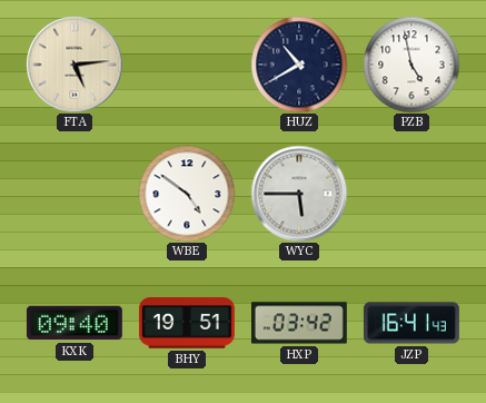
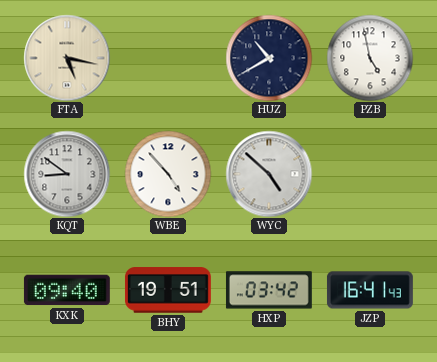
FTA: 5:14 -> 5:17
KQT: none -> 8:51
WBE: 4:51 -> 4:53
WYC: 5:45 -> 4:52
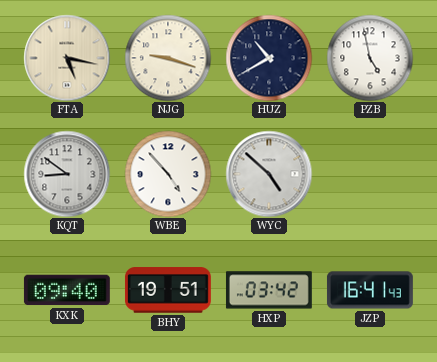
NJG: none -> 9:18
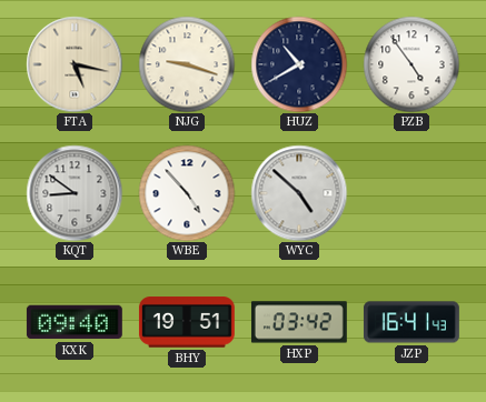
PZB: 4:58 -> 4:54
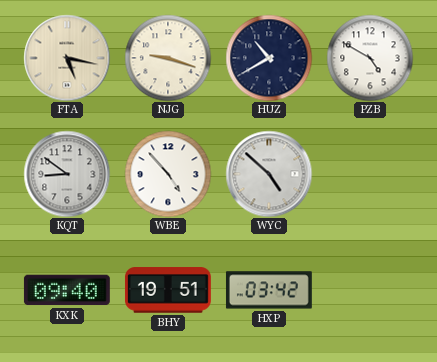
PZB: 4:54 -> 4:50
JZP: 16:41 -> none
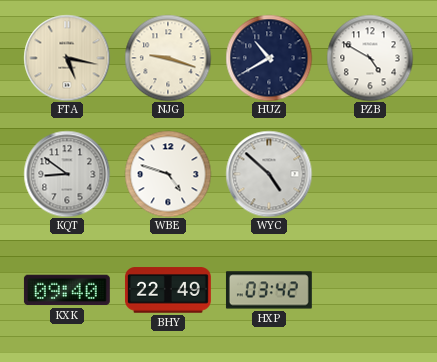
WBE: 4:53 -> 4:48
BHY: 19:51 -> 22:49
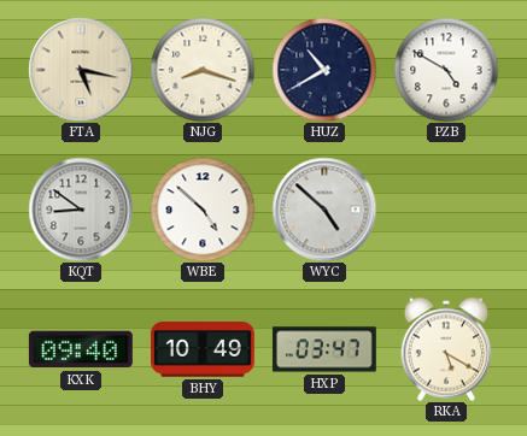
NJG: 9:18 -> 8:18
WBE: 4:48 -> 4:52
BHY: 22:49 -> 10:49
HXP: 03:42 -> 03:47
RKA: none -> 5:20
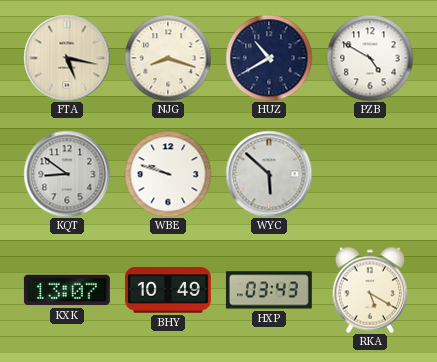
WBE: 4:52 -> 9:48
WYC: 4:52 -> 5:52
KXK: 09:40 -> 13:07
HXP: 03:47 -> 03:43
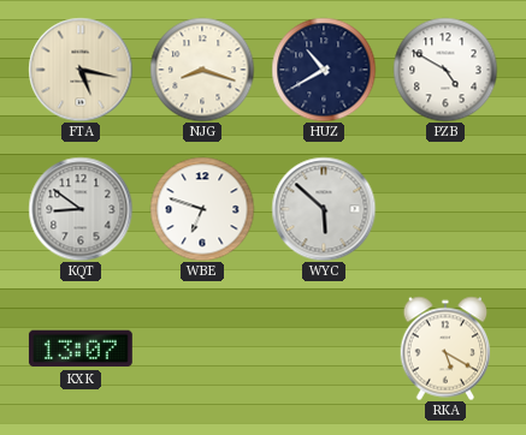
WBE: 9:48 -> 6:48
BHY: 10:49 -> none
HXP: 03:43 -> none
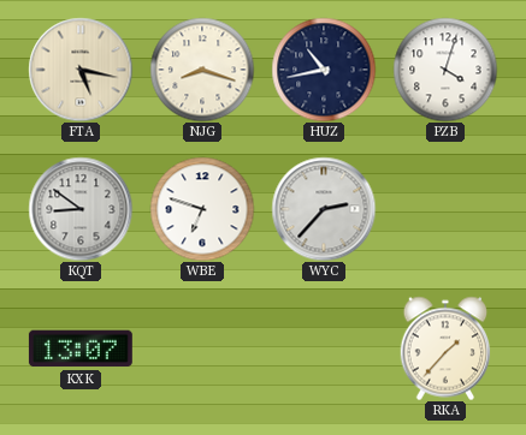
HUZ: 10:40 -> 10:43
PZB: 4:50 -> 4:03
WYC: 5:52 -> 2:37
RKA: 5:20 -> 1:37
